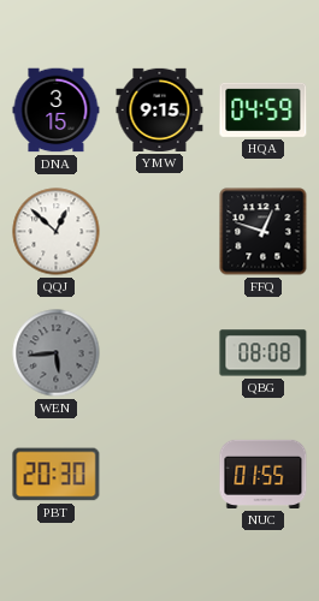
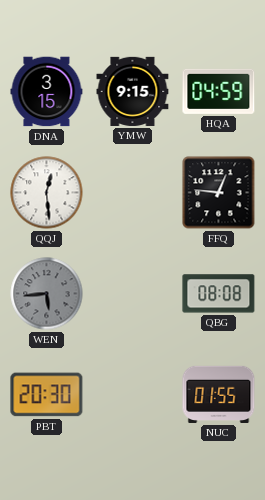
QQJ: 12:52 -> 12:29
FFQ: 12:48 -> 12:46
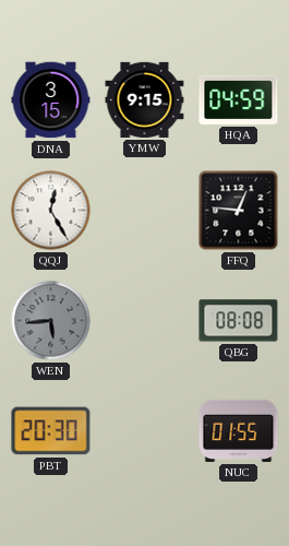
QQJ: 12:29 -> 12:25
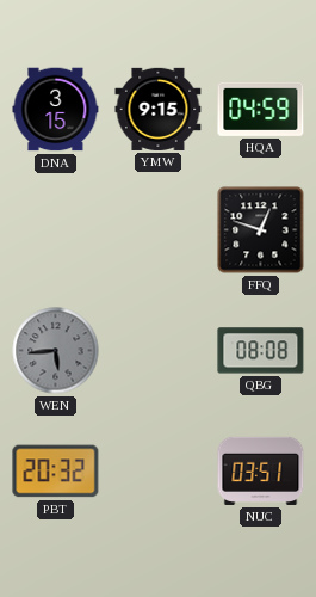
QQJ: 12:25 -> none
FFQ: 12:46 -> 12:48
PBT: 20:30 -> 20:32
NUC: 01:55 -> 03:51
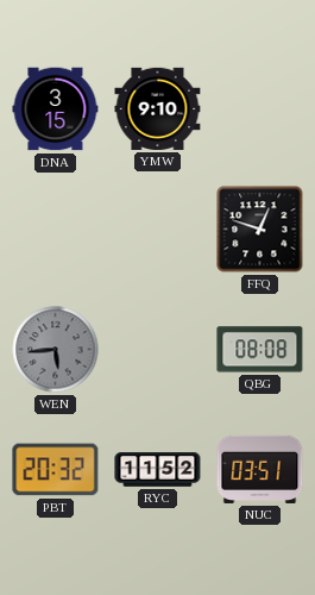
YMW: 9:15 -> 9:10
HQA: 04:59 -> none
RYC: none -> 11:52
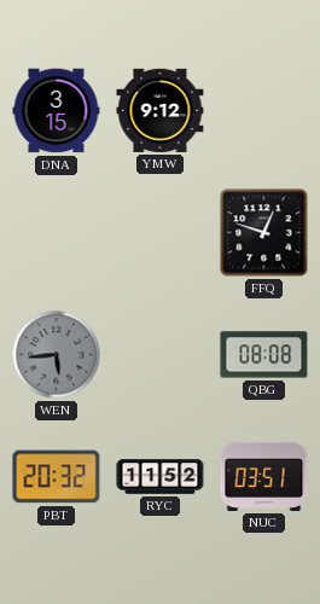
YMW: 9:10 -> 9:12
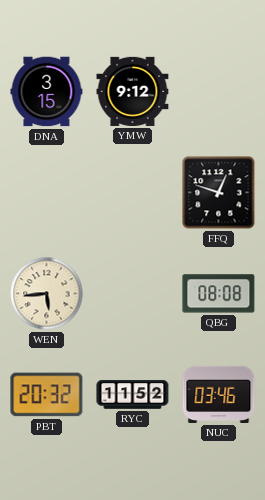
WEN dial: grey -> cream
NUC: 03:51 -> 03:46
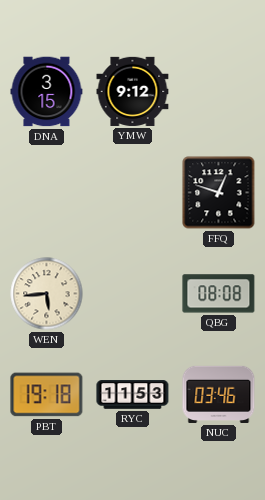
PBT: 20:32 -> 19:18
RYC: 11:52 -> 11:53
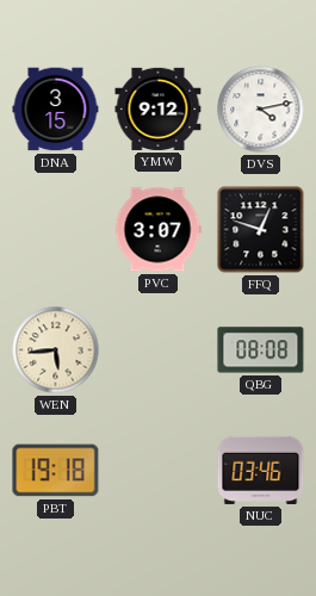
DVS: none -> 4:13
PVC: none -> 3:07
RYC: 11:53 -> none
